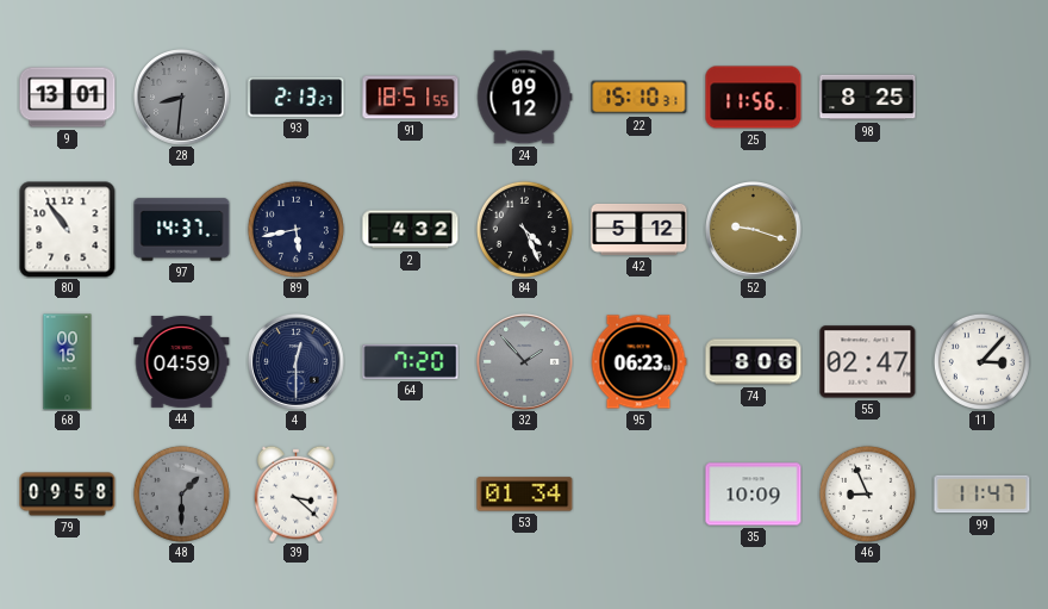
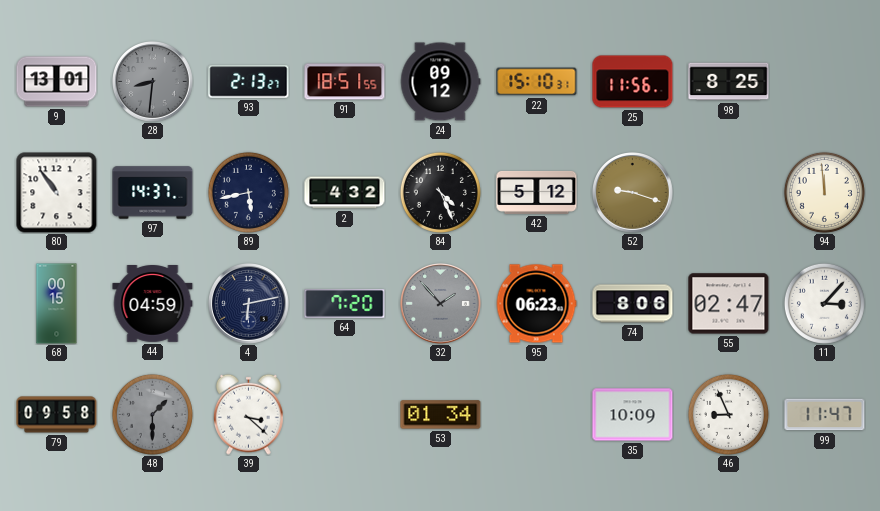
94: none -> 11:59
4: 12:30 -> 6:13
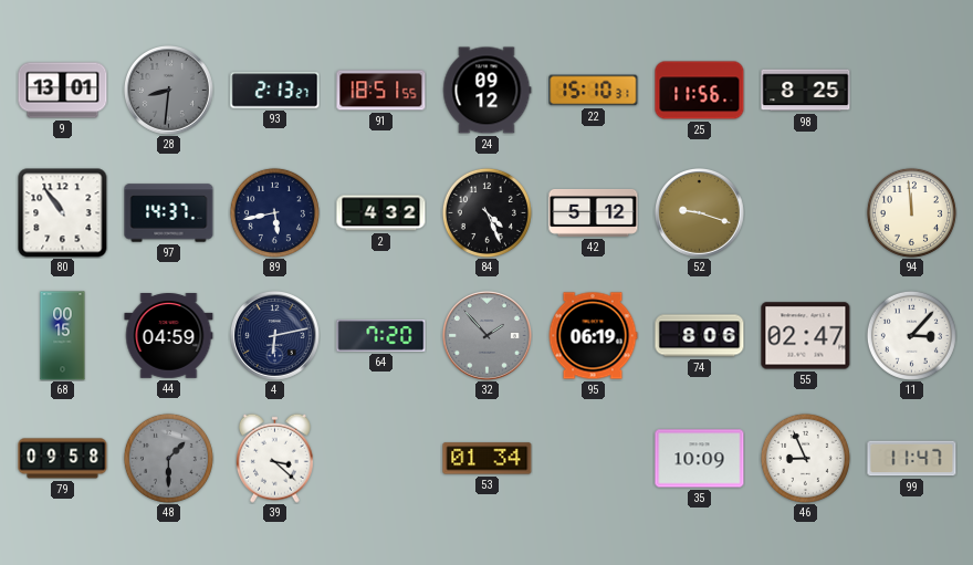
95: 06:23 -> 06:19
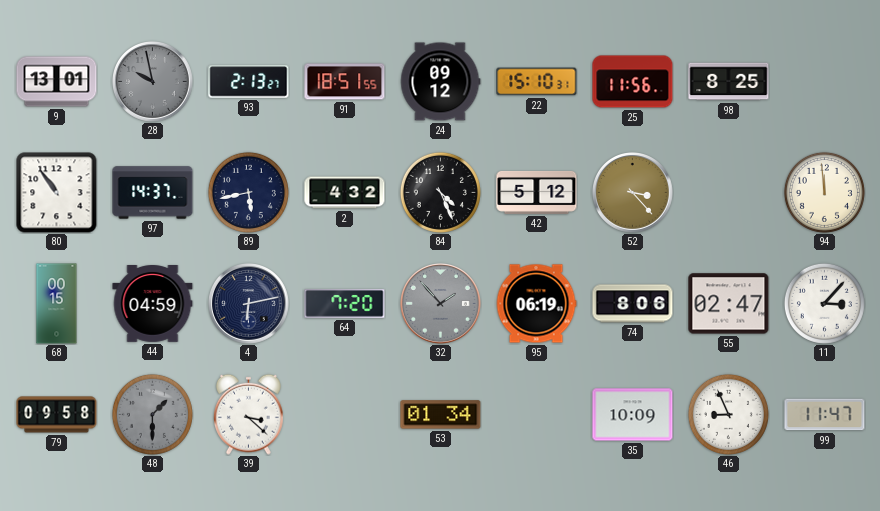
28: 8:31 -> 9:58
52: 9:18 -> 3:23
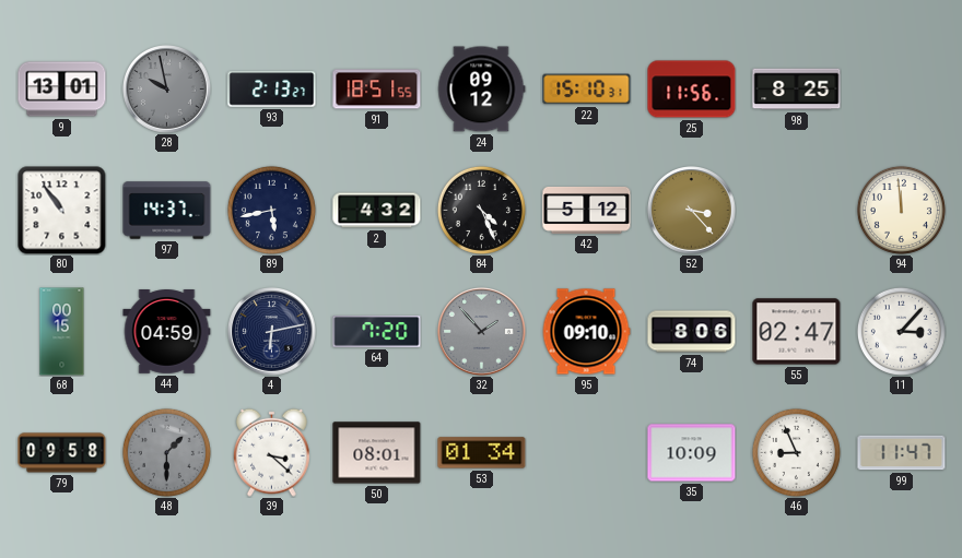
95: 06:19 -> 09:10
50: none -> 08:01
